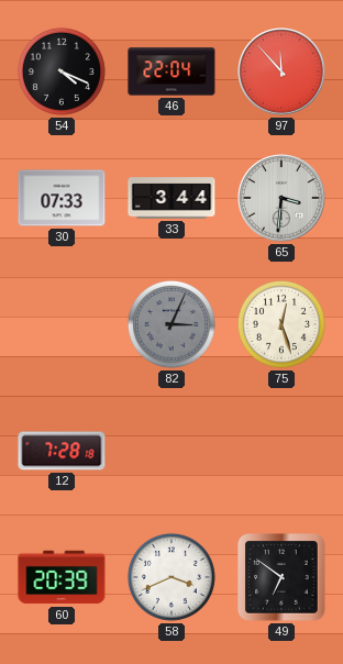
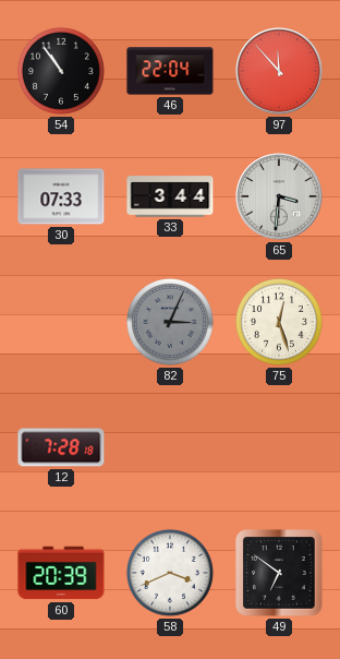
54: 4:19 -> 10:54
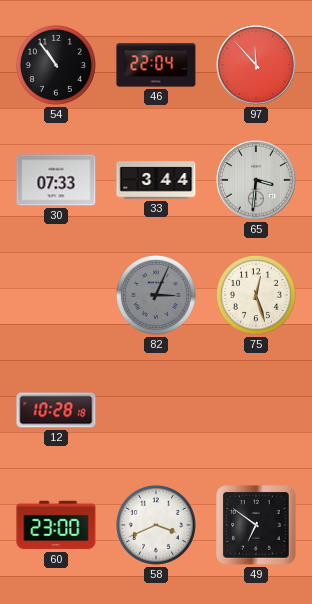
12: 7:28 -> 10:28
60: 20:39 -> 23:00
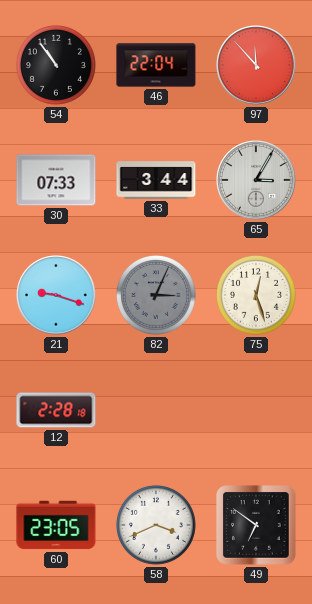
65: 3:31 -> 3:05
21: none -> 9:18
12: 10:28 -> 2:28
60: 23:00 -> 23:05
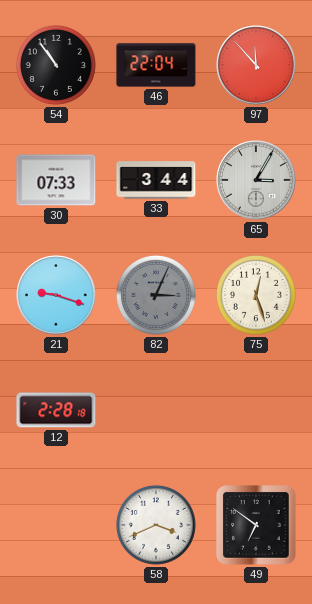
60: 23:05 -> none
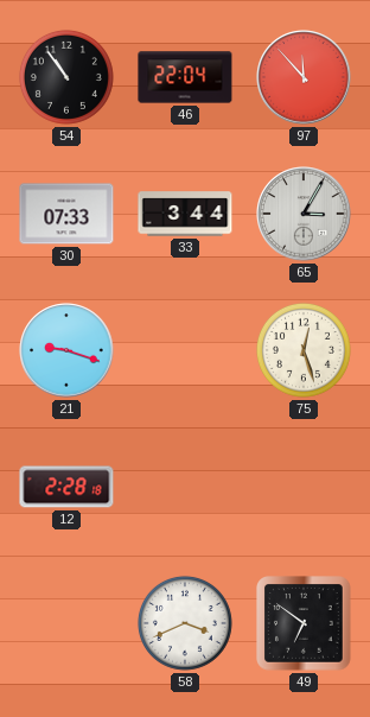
82: 3:04 -> none
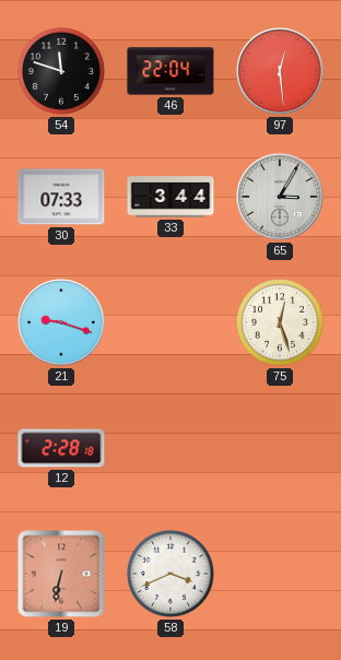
54: 10:54 -> 11:48
97: 11:53 -> 12:29
19: none -> 6:32
49: 6:51 -> none
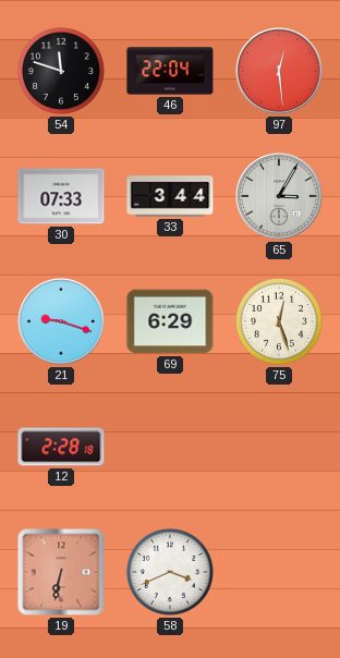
69: none -> 6:29
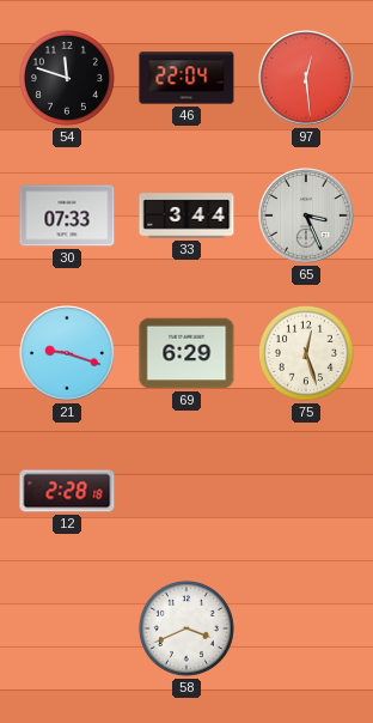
65: 3:05 -> 3:26
19: 6:32 -> none
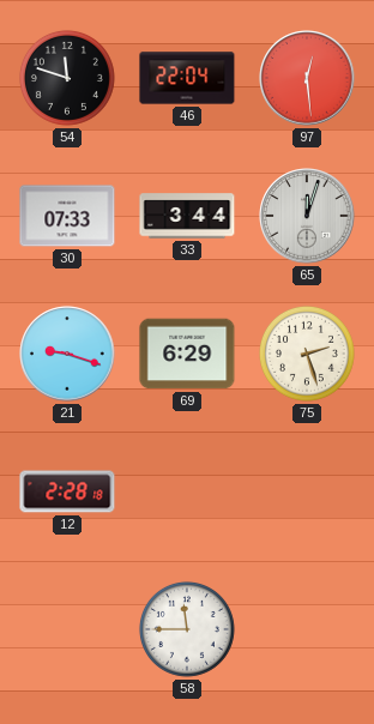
65: 3:26 -> 12:03
75: 12:27 -> 2:27
58: 3:41 -> 11:45
